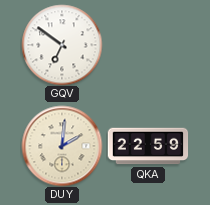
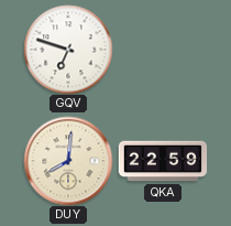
GQV: 6:51 -> 6:48
DUY: 2:01 -> 8:01
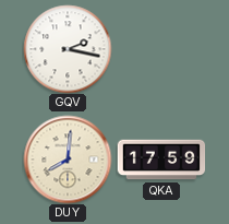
GQV: 6:48 -> 2:17
QKA: 22:59 -> 17:59
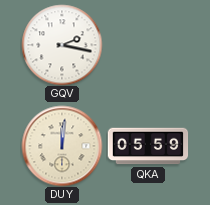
DUY: 8:01 -> 12:01
QKA: 17:59 -> 05:59
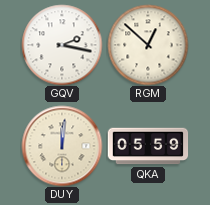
RGM: none -> 12:52
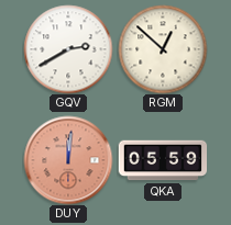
GQV: 2:17 -> 2:40
DUY dial: cream -> salmon
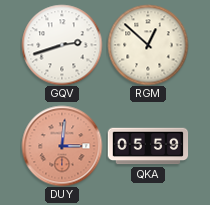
GQV: 2:40 -> 2:42
DUY: 12:01 -> 3:01
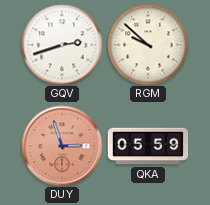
RGM: 12:52 -> 9:52
DUY: 3:01 -> 2:57
